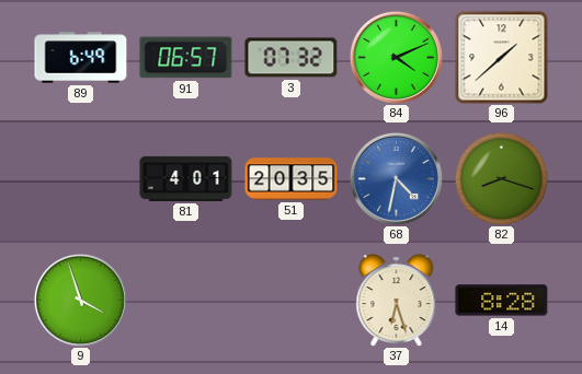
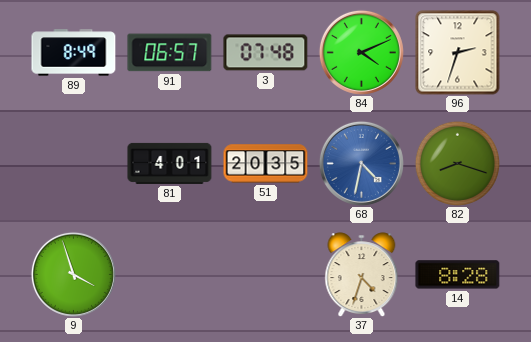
89: 6:49 -> 8:49
3: 07:32 -> 07:48
96: 1:38 -> 2:33
37: 6:27 -> 4:33
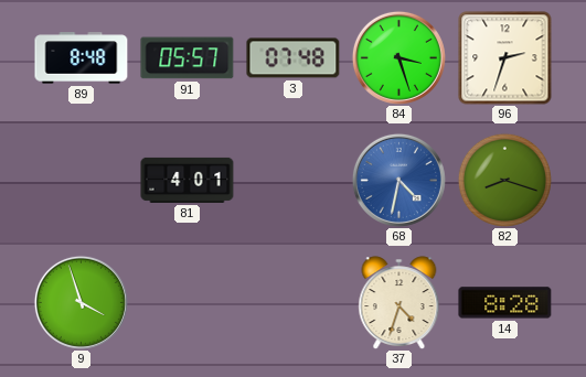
89: 8:49 -> 8:48
91: 06:57 -> 05:57
84: 4:11 -> 3:27
51: 20:35 -> none
